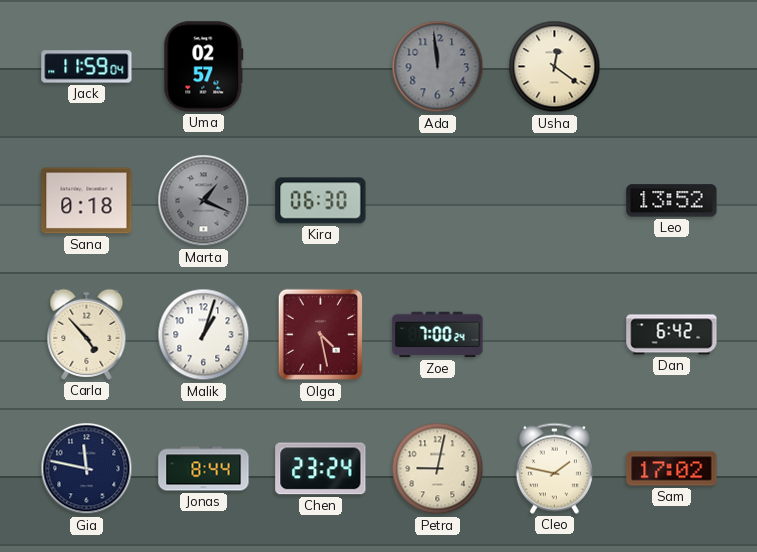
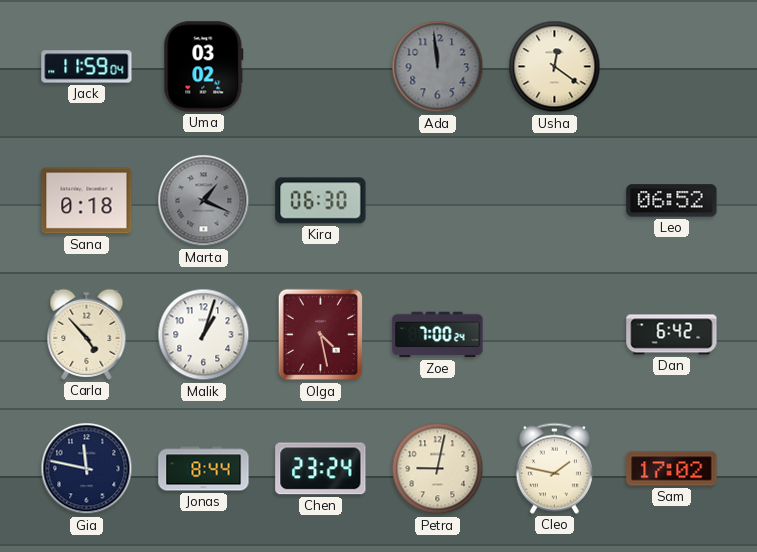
Uma: 02:57 -> 03:02
Leo: 13:52 -> 06:52
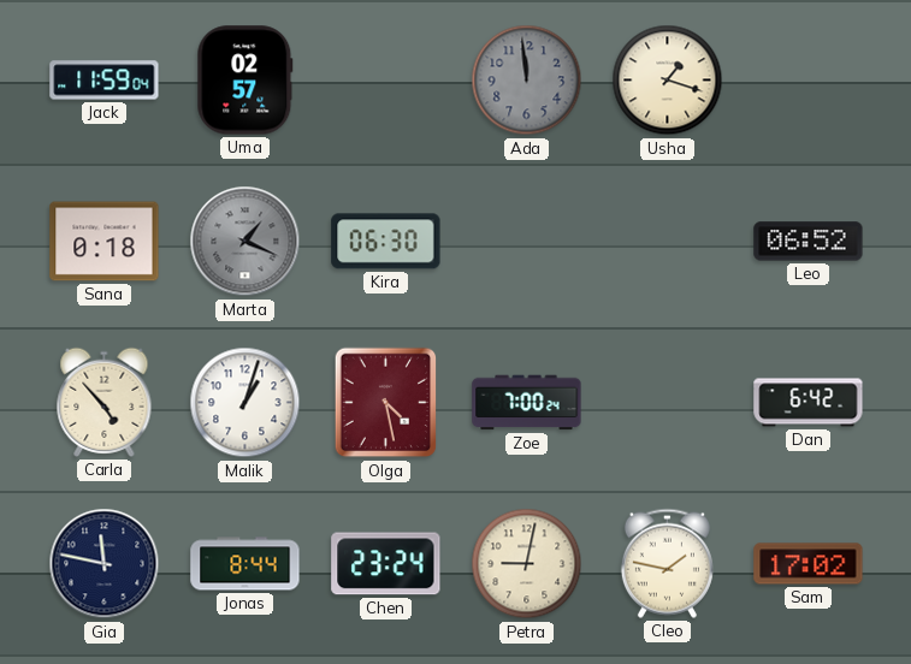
Uma: 03:02 -> 02:57
Usha: 12:21 -> 1:18
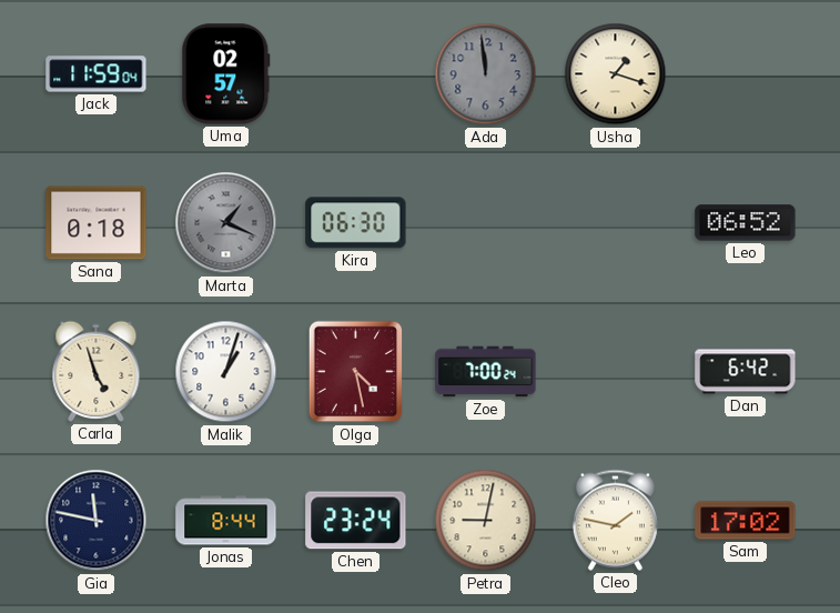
Carla: 4:53 -> 4:57
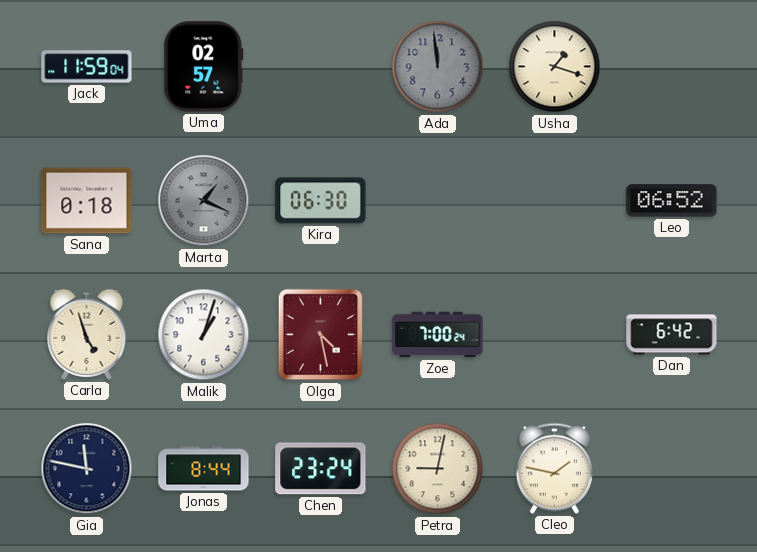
Sam: 17:02 -> none
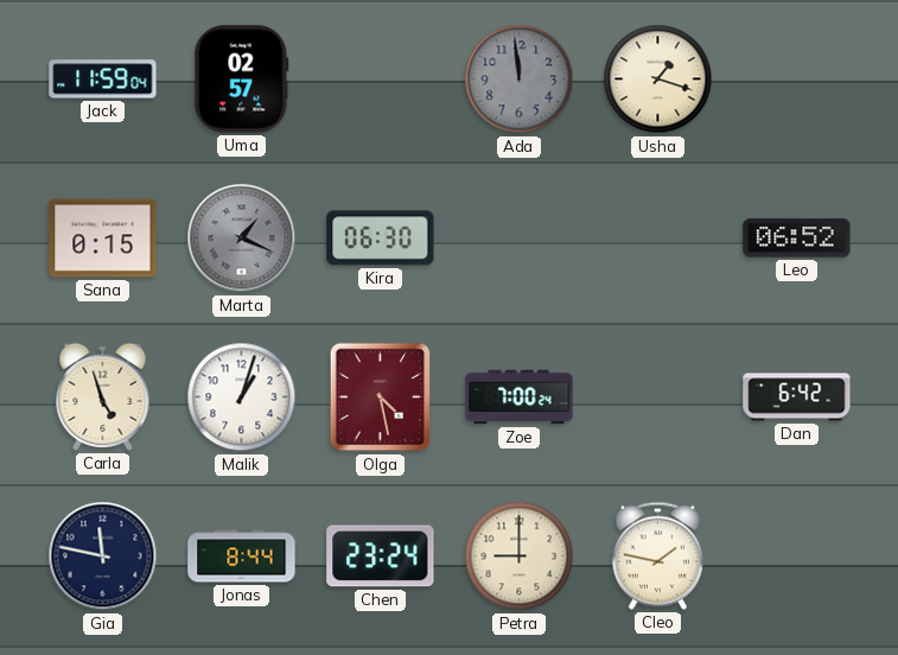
Sana: 0:18 -> 0:15
Petra: 9:02 -> 9:00
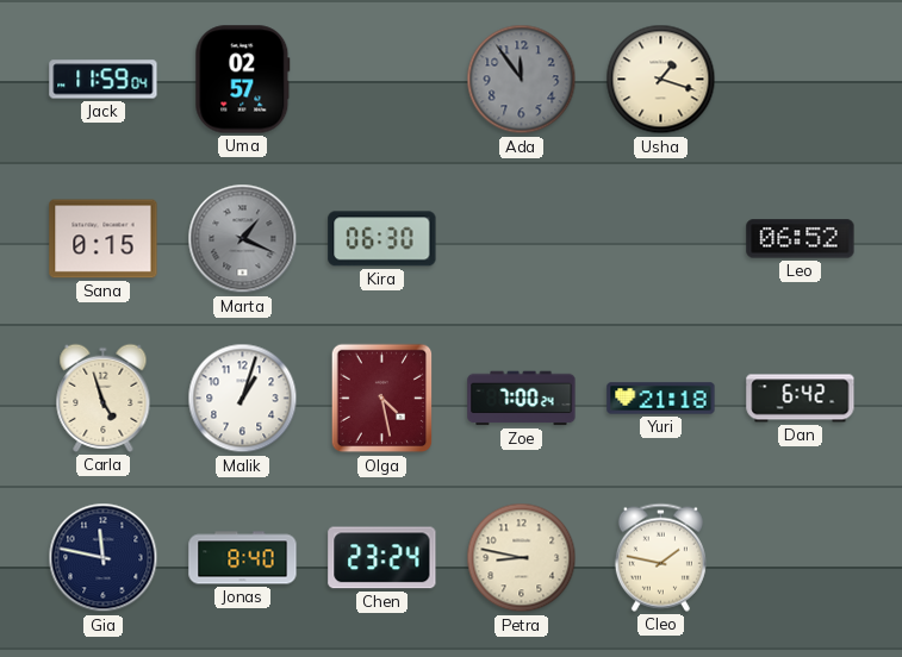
Ada: 11:59 -> 11:54
Yuri: none -> 21:18
Jonas: 8:44 -> 8:40
Petra: 9:00 -> 8:47
